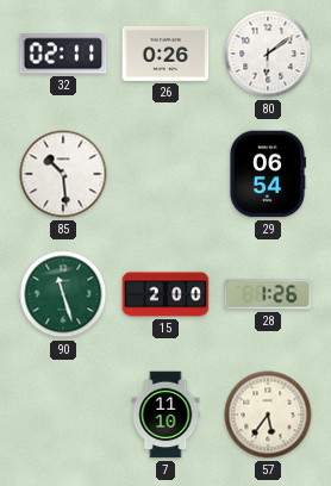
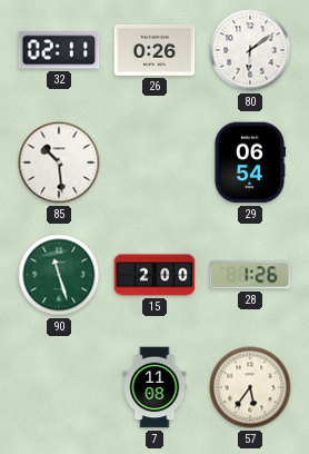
7: 11:10 -> 11:08
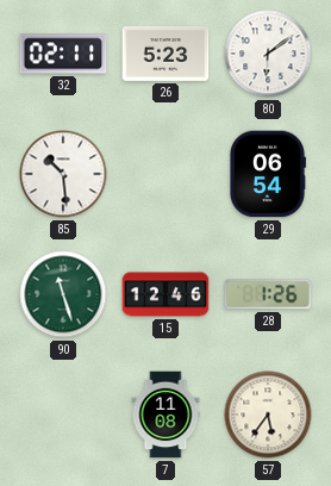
26: 0:26 -> 5:23
15: 2:00 -> 12:46
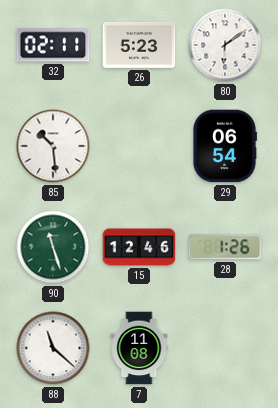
88: none -> 11:22
57: 5:36 -> none
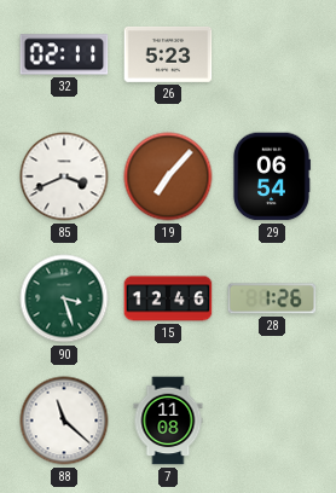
80: 6:09 -> none
85: 10:29 -> 3:41
19: none -> 7:07
90: 11:27 -> 3:27
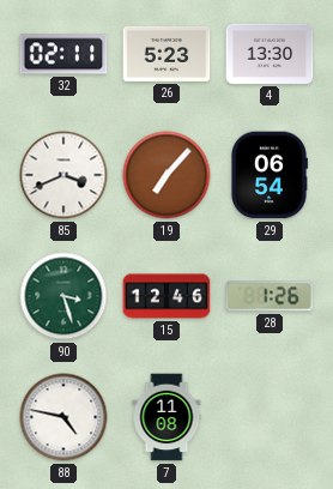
4: none -> 13:30
88: 11:22 -> 4:47
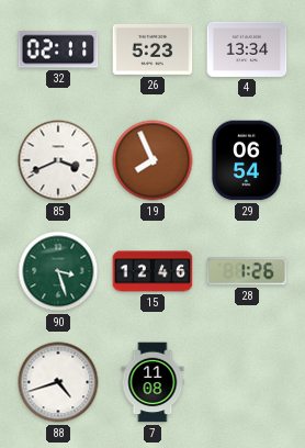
4: 13:30 -> 13:34
19: 7:07 -> 7:56
88: 4:47 -> 4:42
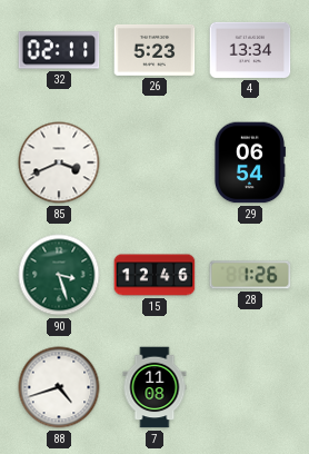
19: 7:56 -> none
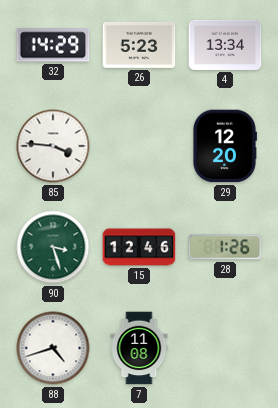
32: 02:11 -> 14:29
85: 3:41 -> 3:46
29: 06:54 -> 12:20
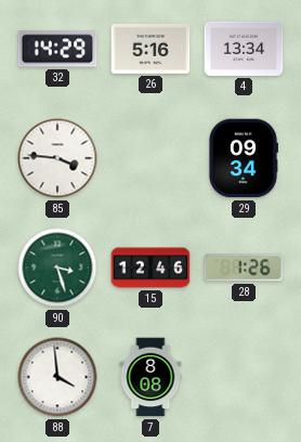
26: 5:23 -> 5:16
29: 12:20 -> 09:34
88: 4:42 -> 3:59
7: 11:08 -> 8:08
